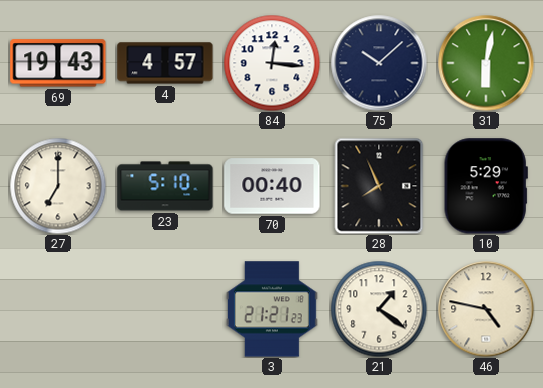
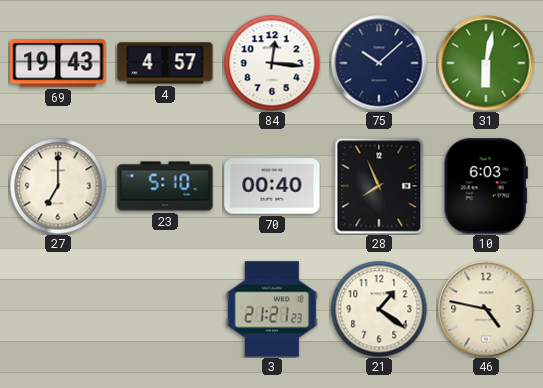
10: 5:29 -> 6:03
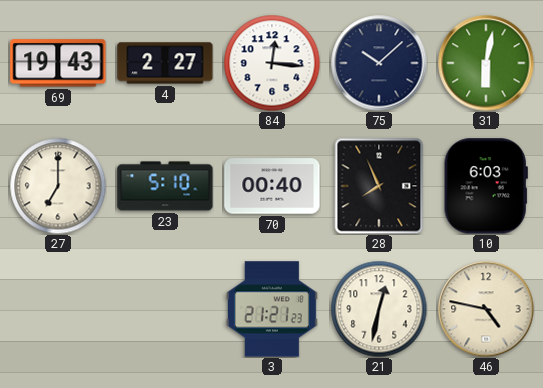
4: 4:57 -> 2:27
21: 1:21 -> 12:32
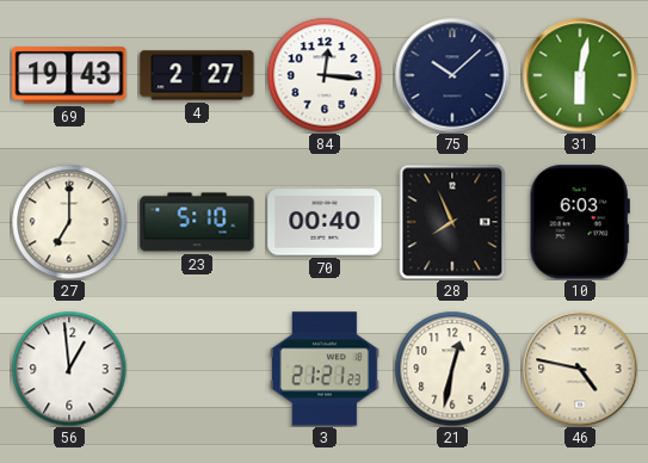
56: none -> 12:59
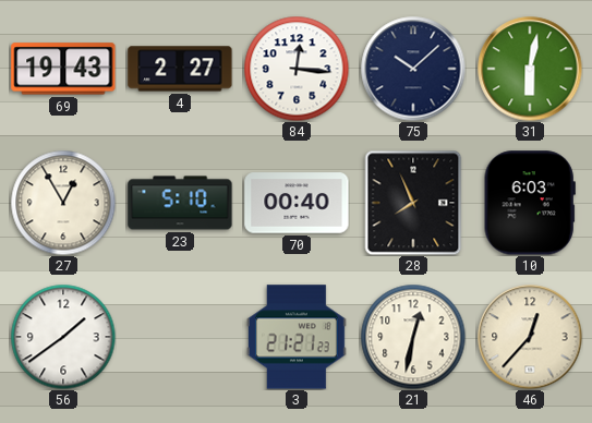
27: 7:00 -> 12:55
56: 12:59 -> 1:39
46: 4:47 -> 12:37
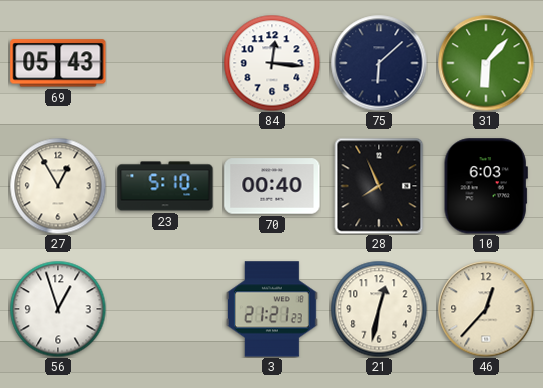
69: 19:43 -> 05:43
4: 2:27 -> none
75: 10:08 -> 6:08
31: 6:02 -> 6:07
56: 1:39 -> 12:57
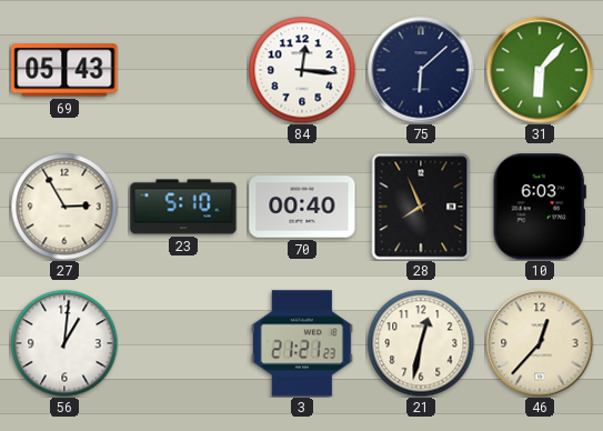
27: 12:55 -> 2:55
56: 12:57 -> 1:01
